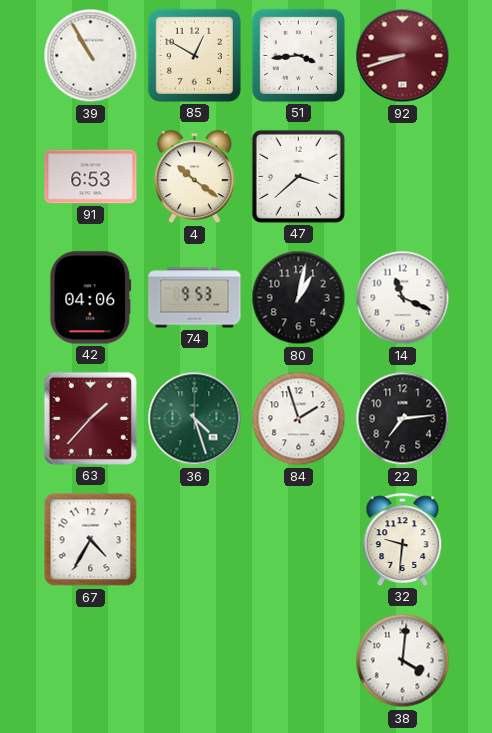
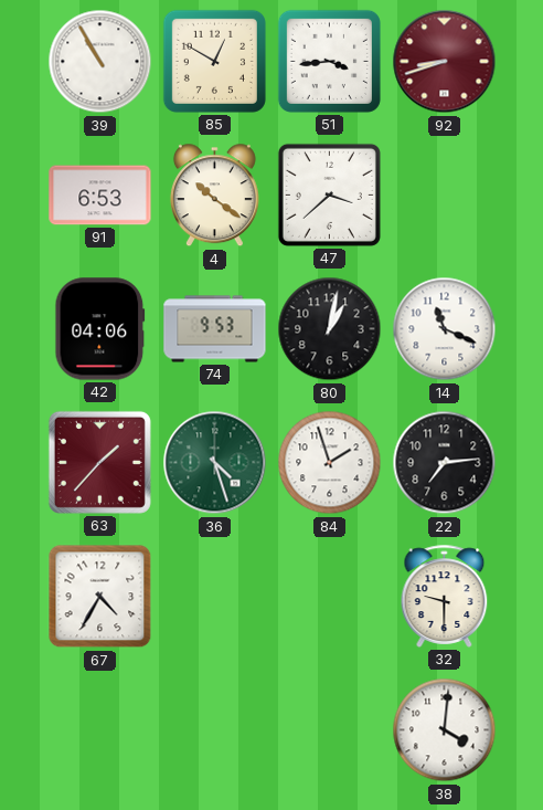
32: 9:31 -> 9:30
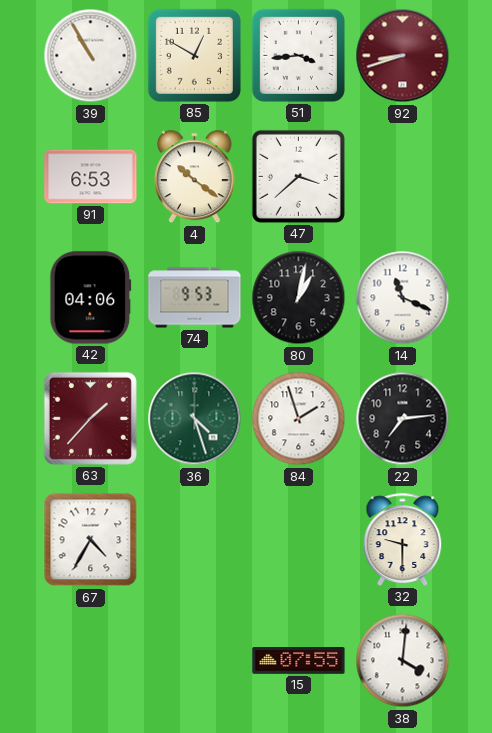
15: none -> 07:55
